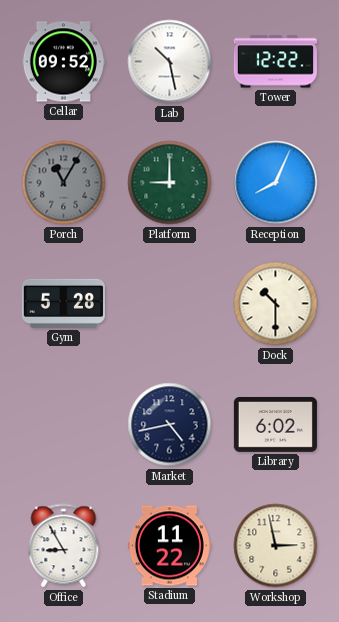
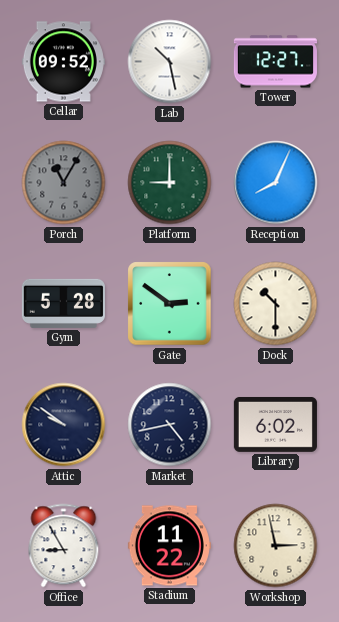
Tower: 12:22 -> 12:27
Gate: none -> 2:51
Attic: none -> 9:51
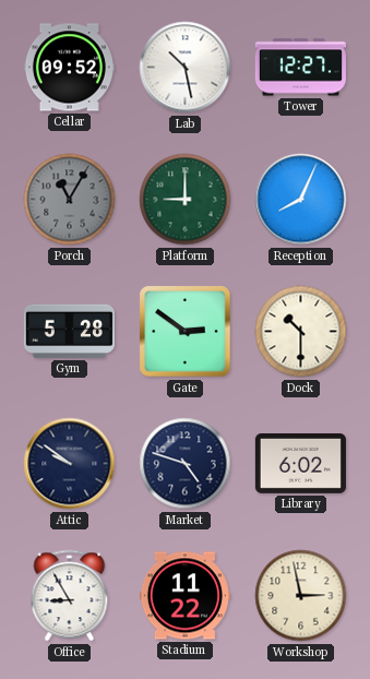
Market: 4:43 -> 4:48
